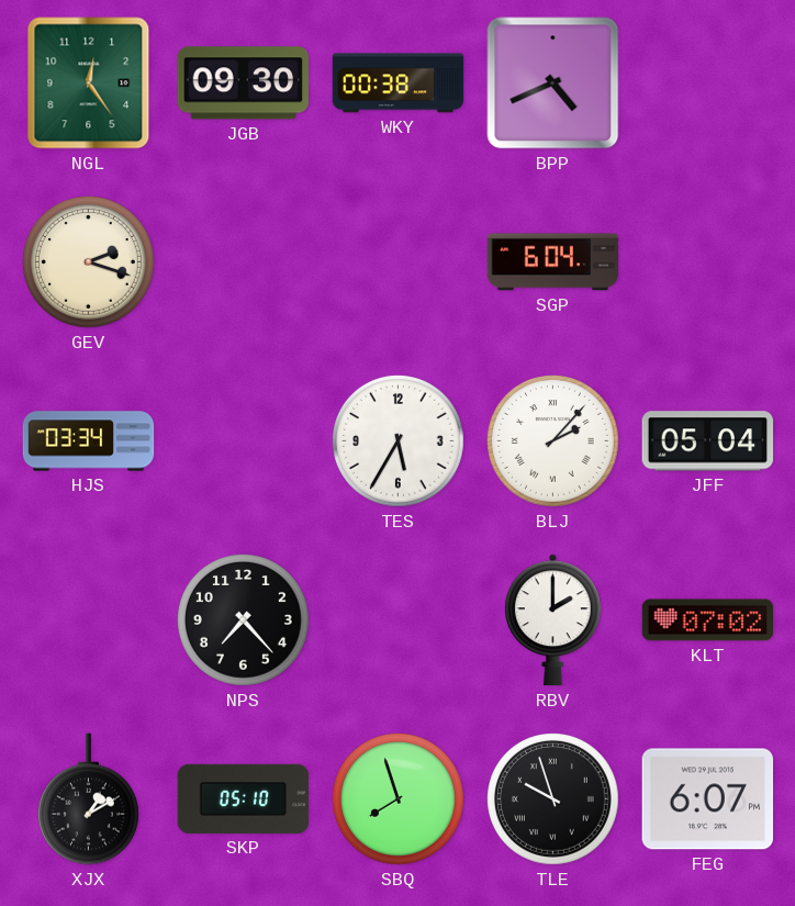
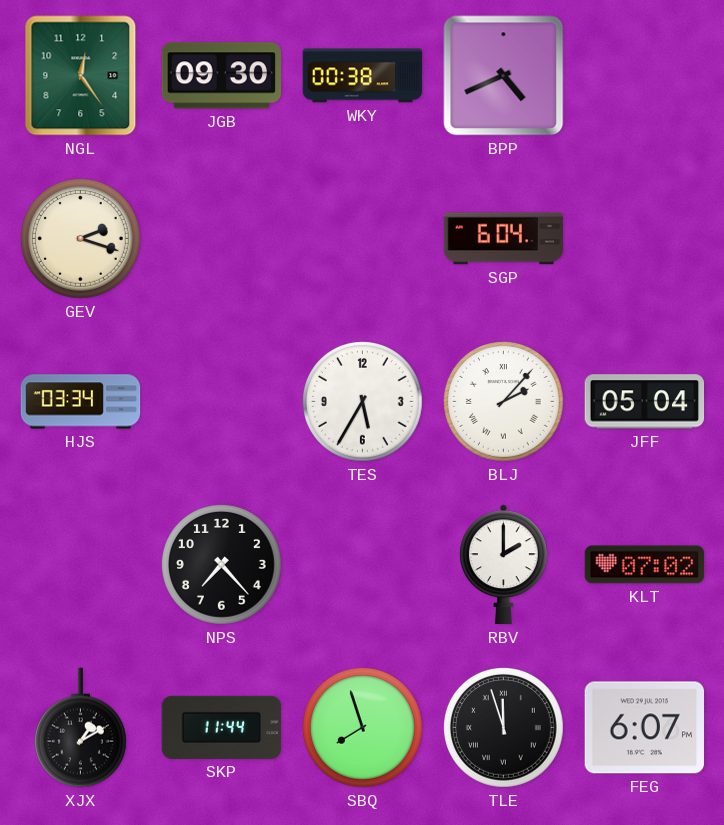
SKP: 05:10 -> 11:44
TLE: 9:57 -> 11:57
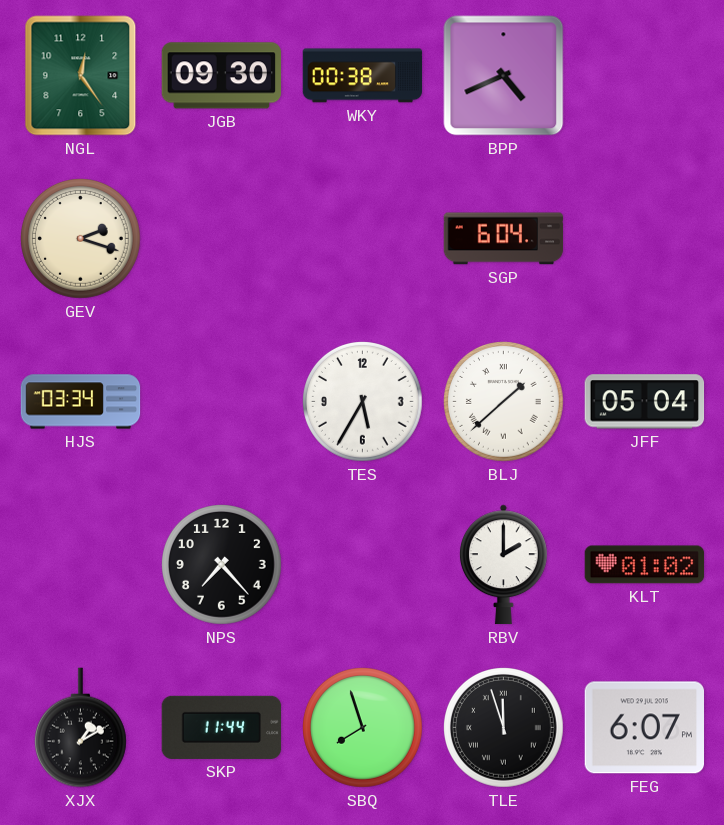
BLJ: 2:07 -> 1:38
KLT: 07:02 -> 01:02
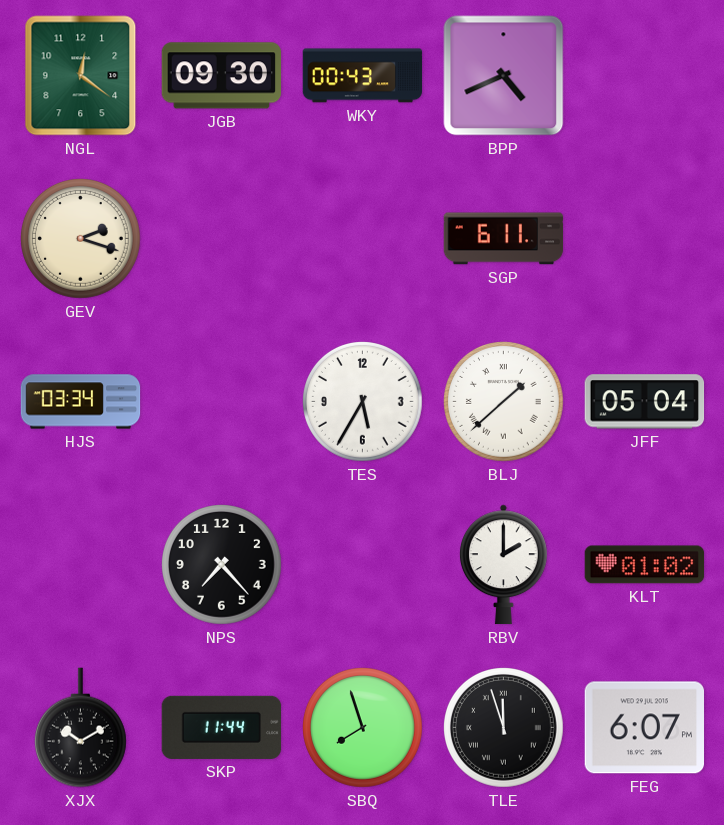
NGL: 12:24 -> 12:21
WKY: 00:38 -> 00:43
SGP: 6:04 -> 6:11
XJX: 1:10 -> 10:10
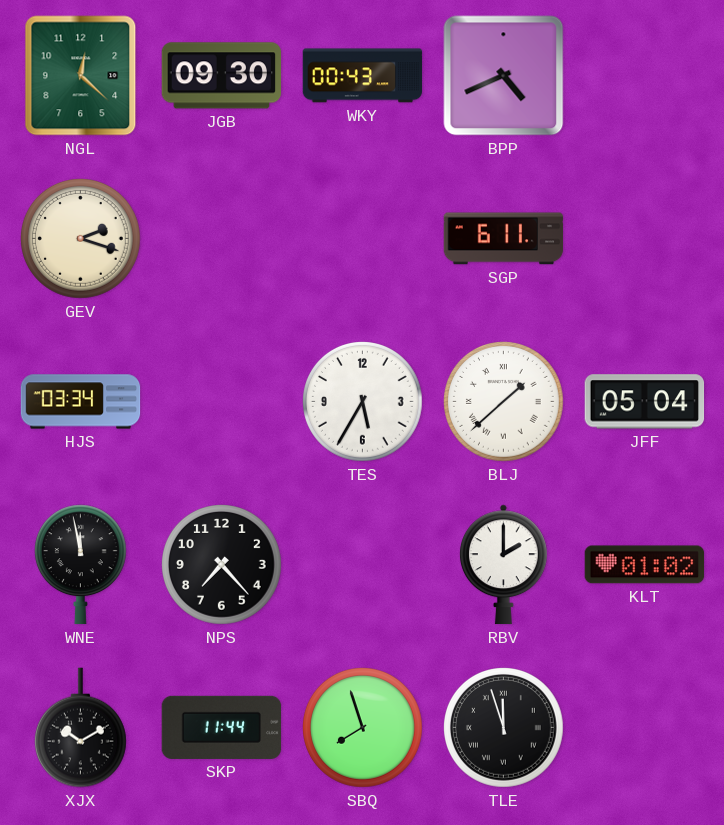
NGL: 12:21 -> 12:22
WNE: none -> 11:58
FEG: 6:07 -> none
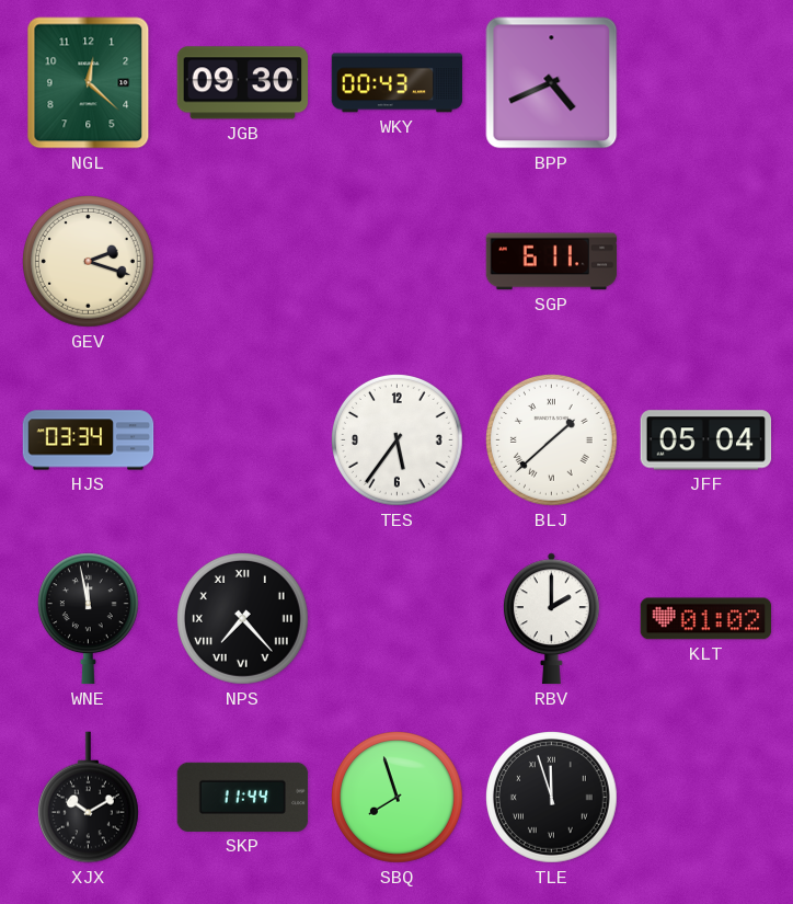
TES: 5:35 -> 5:36
NPS numerals: Arabic -> Roman
